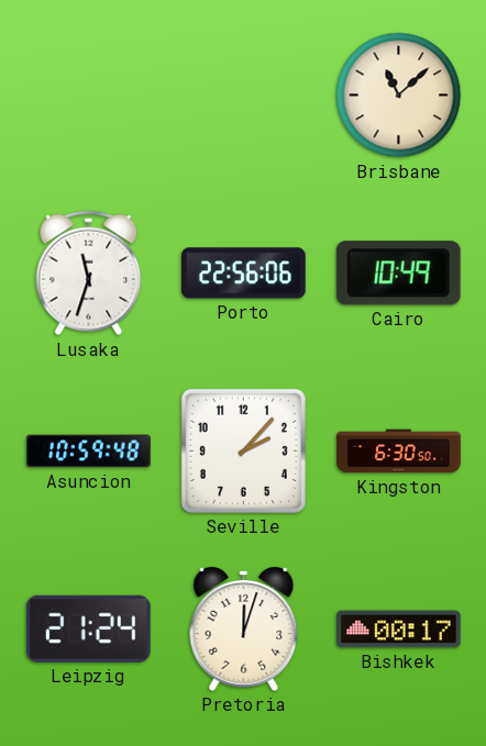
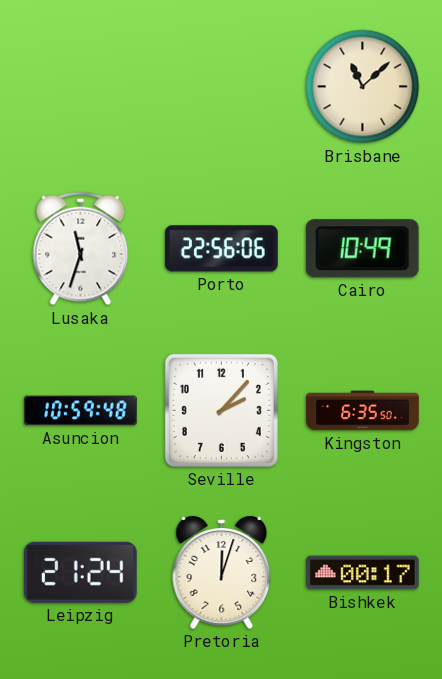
Kingston: 6:30 -> 6:35
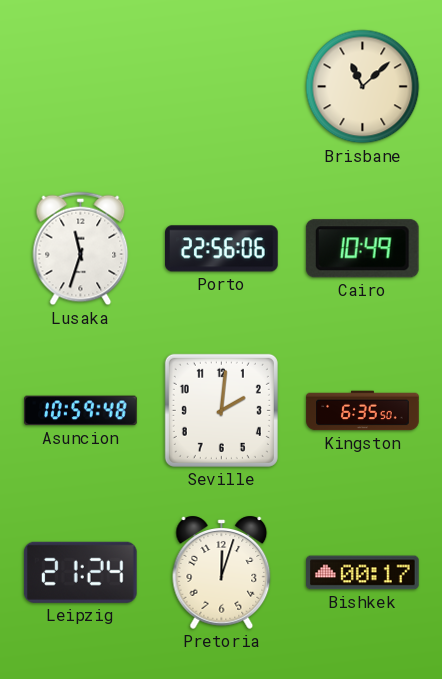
Seville: 2:07 -> 2:01
